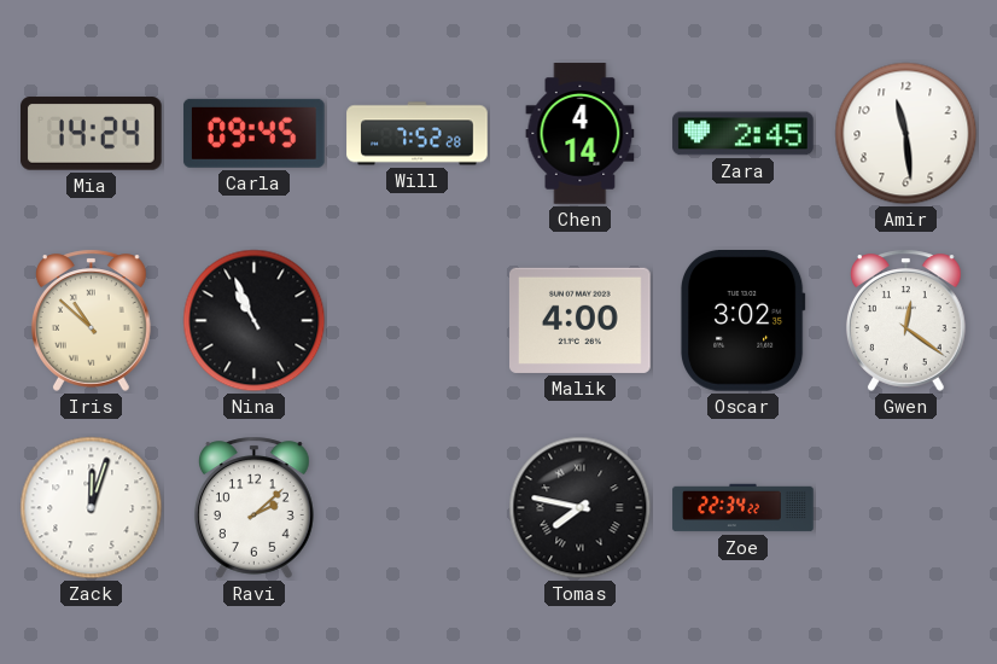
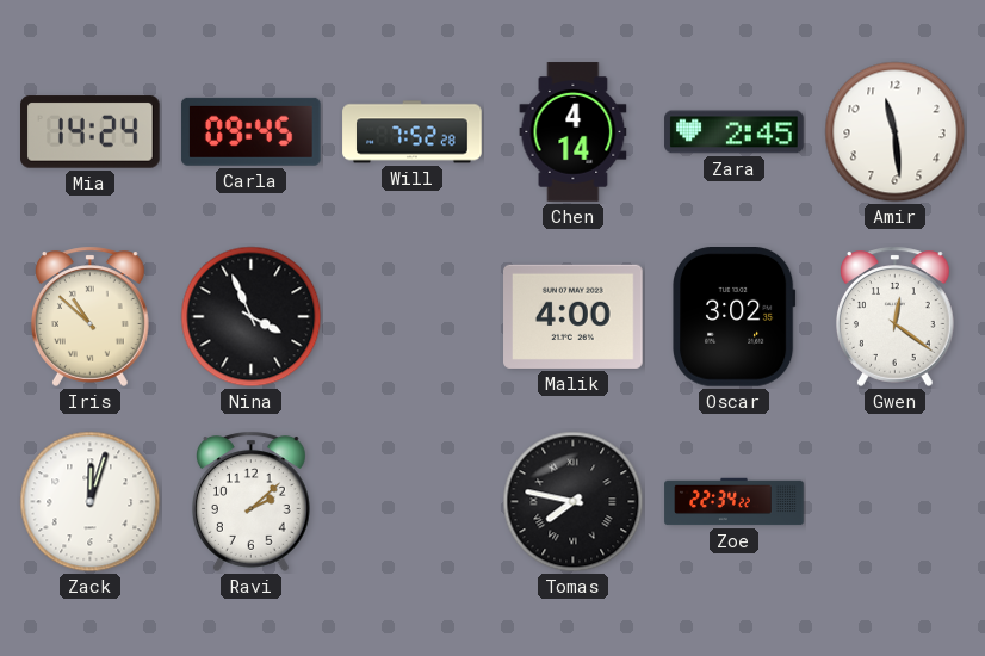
Nina: 10:56 -> 3:56
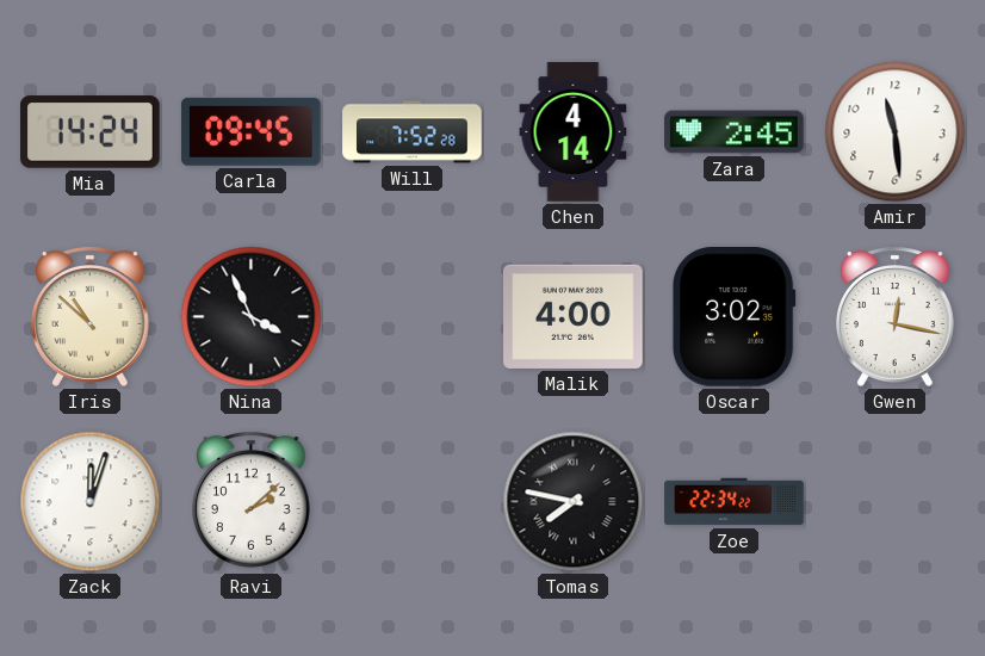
Gwen: 12:21 -> 12:17
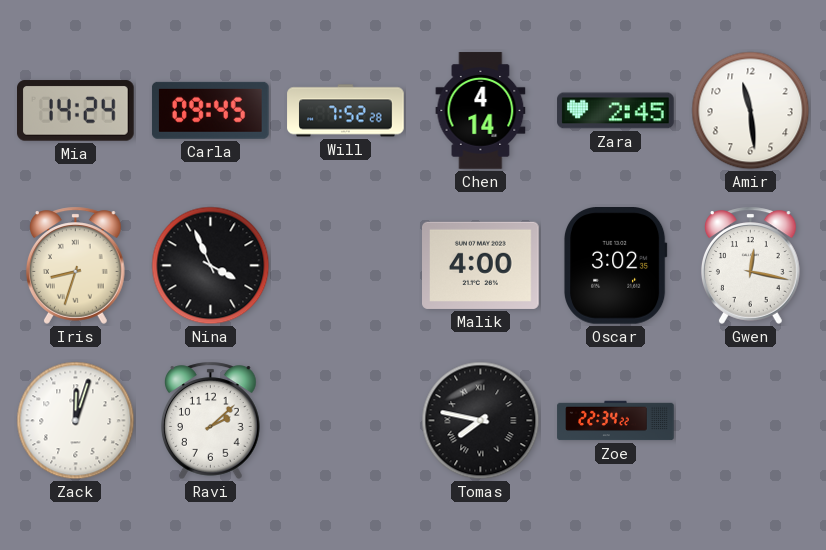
Iris: 10:52 -> 8:33
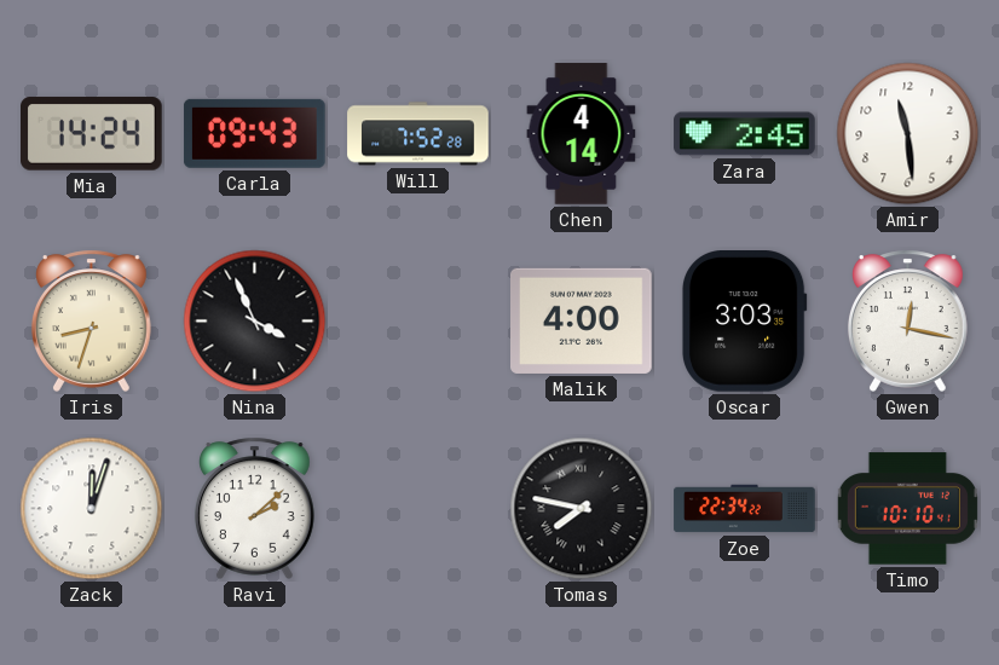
Carla: 09:45 -> 09:43
Oscar: 3:02 -> 3:03
Timo: none -> 10:10
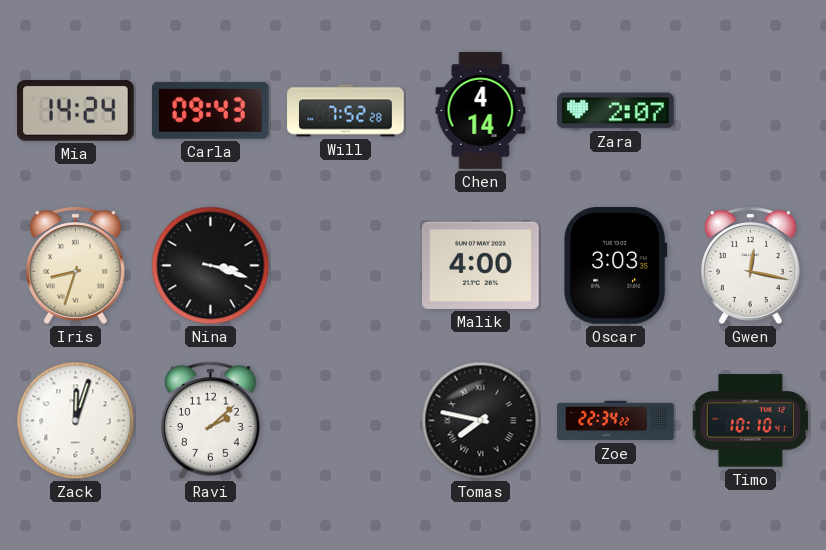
Zara: 2:45 -> 2:07
Amir: 11:29 -> none
Nina: 3:56 -> 3:18
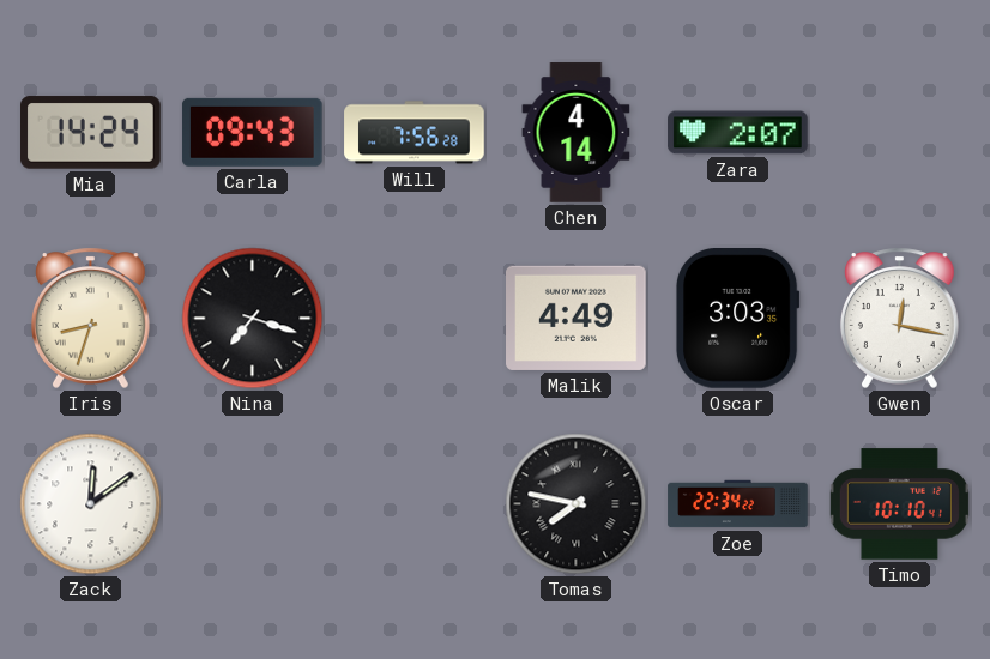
Will: 7:52 -> 7:56
Nina: 3:18 -> 7:18
Malik: 4:00 -> 4:49
Zack: 12:03 -> 12:09
Ravi: 2:08 -> none
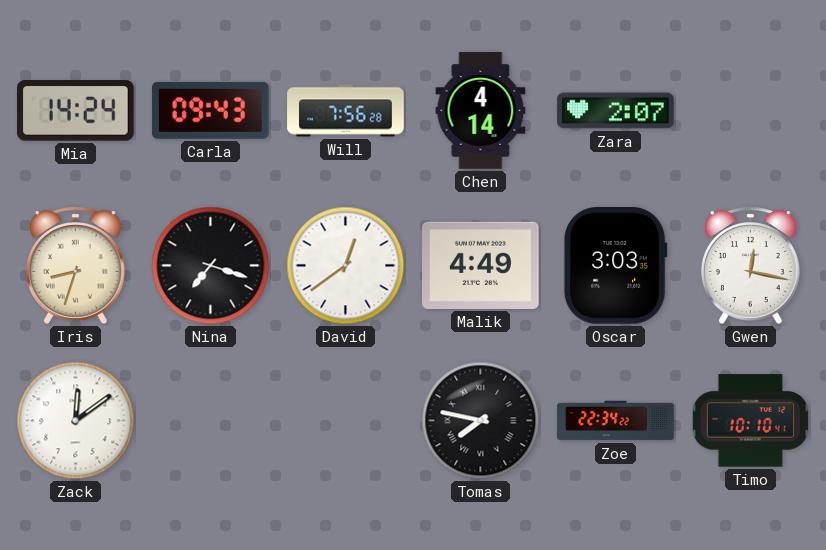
David: none -> 12:39
